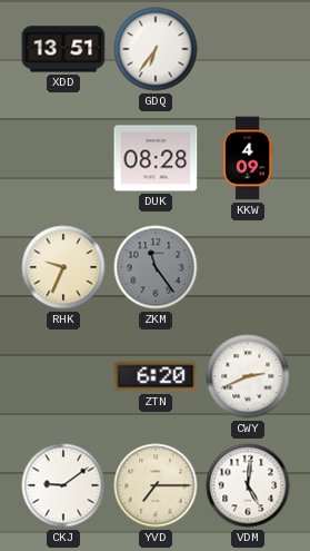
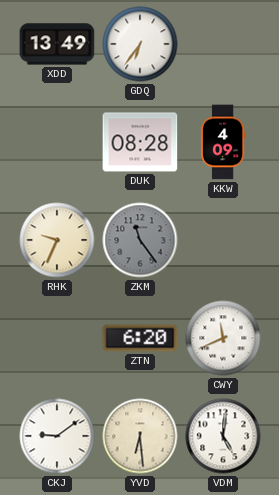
XDD: 13:51 -> 13:49
CWY: 2:41 -> 11:41
YVD: 7:15 -> 6:29
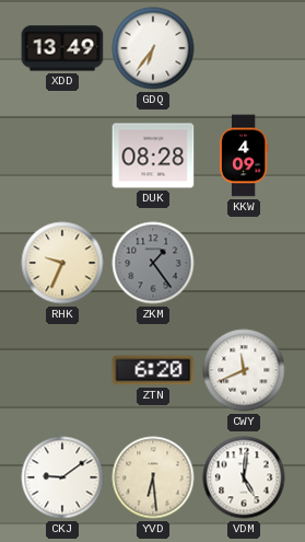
ZKM: 11:24 -> 1:24
